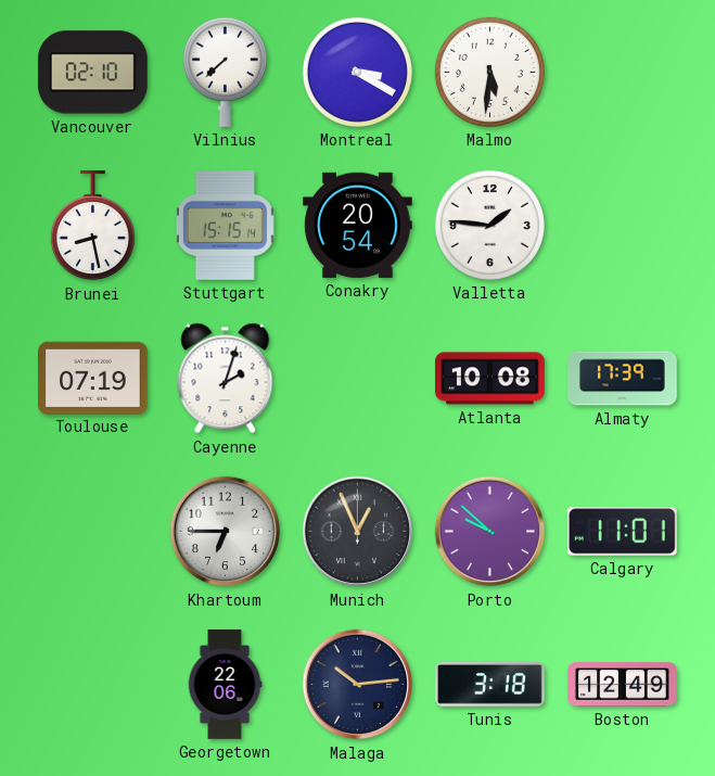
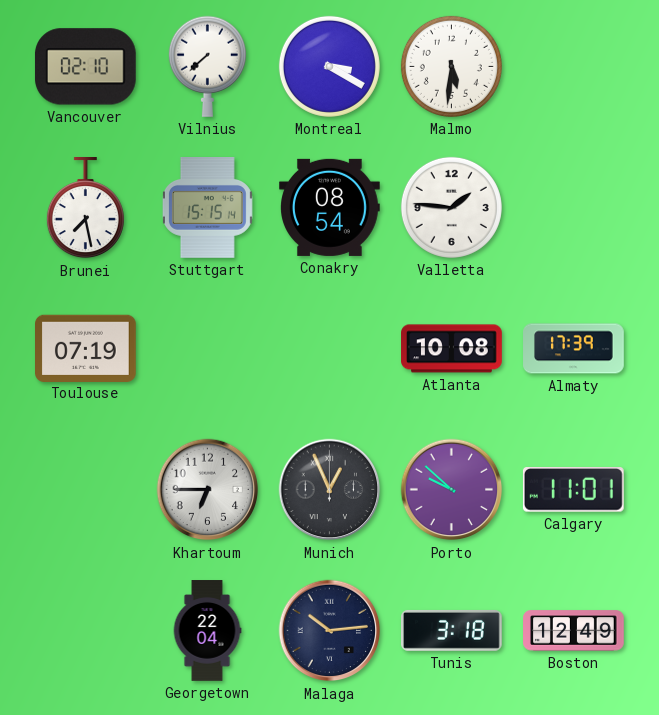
Brunei: 8:28 -> 7:28
Conakry: 20:54 -> 08:54
Cayenne: 2:03 -> none
Georgetown: 22:06 -> 22:04
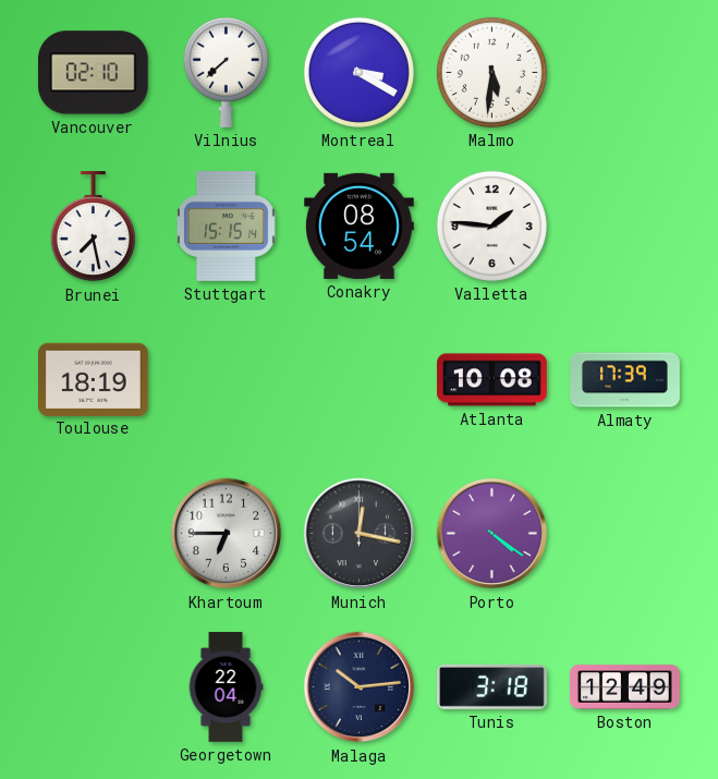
Toulouse: 07:19 -> 18:19
Munich: 12:56 -> 12:17
Porto: 9:52 -> 4:21
Calgary: 11:01 -> none
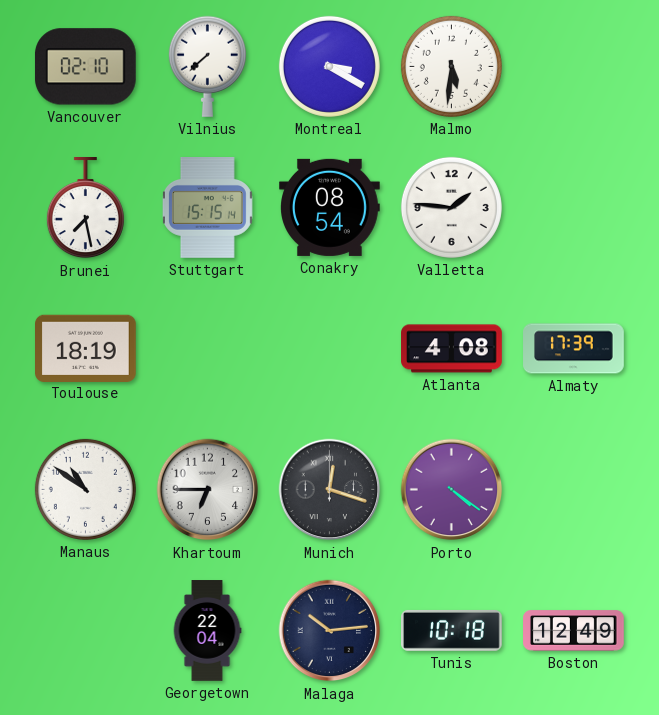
Atlanta: 10:08 -> 4:08
Manaus: none -> 10:51
Munich: 12:17 -> 12:18
Tunis: 3:18 -> 10:18
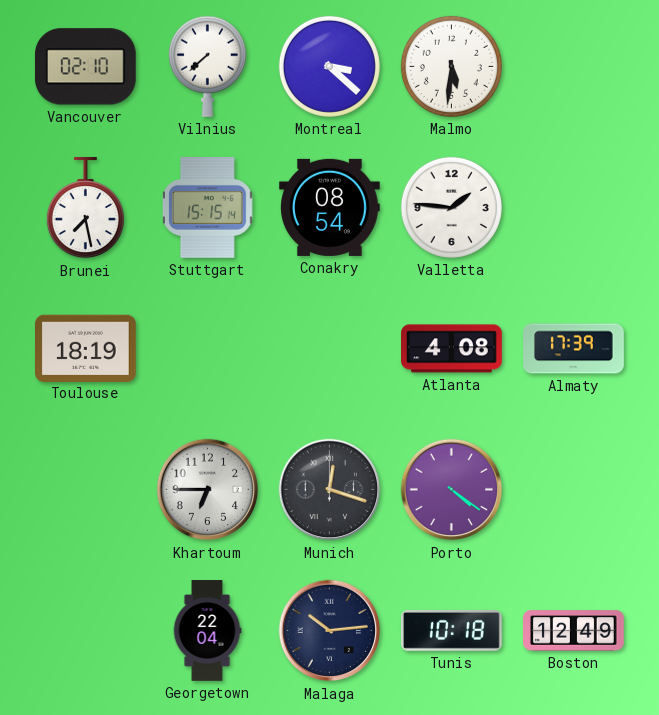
Montreal: 3:20 -> 3:22
Manaus: 10:51 -> none
